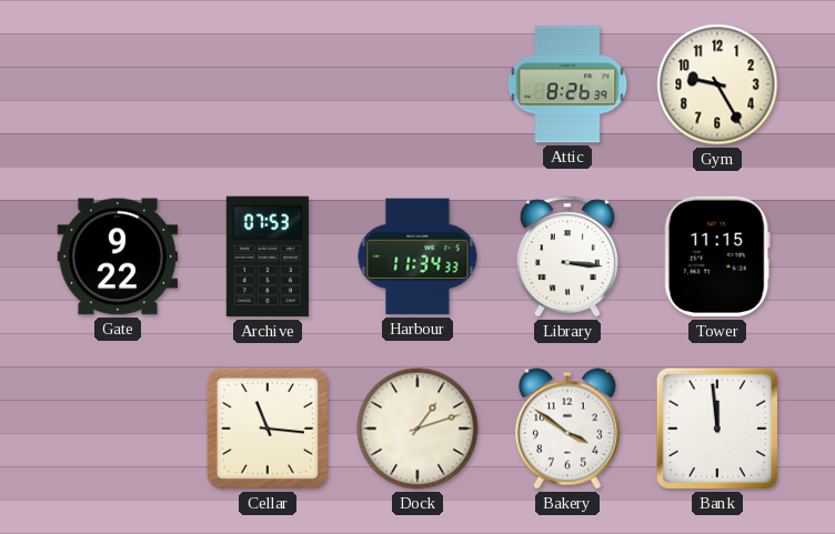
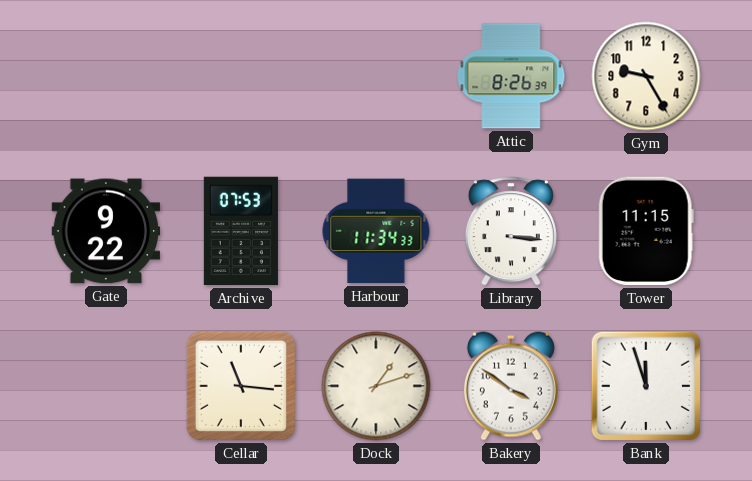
Bank: 11:59 -> 11:57
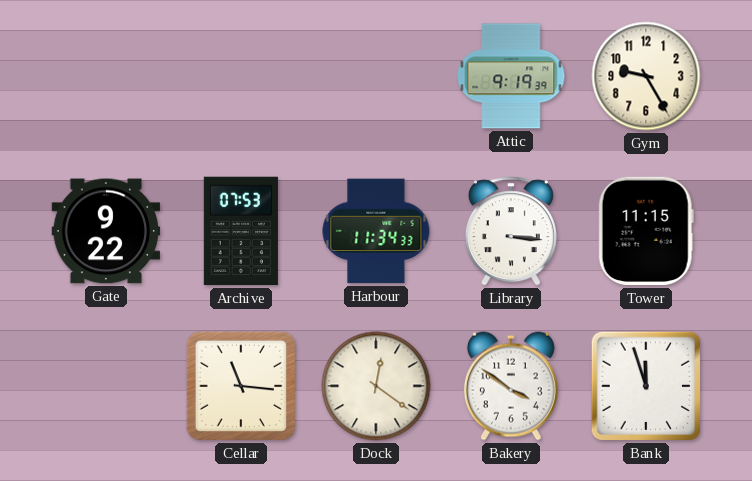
Attic: 8:26 -> 9:19
Dock: 1:12 -> 12:21
